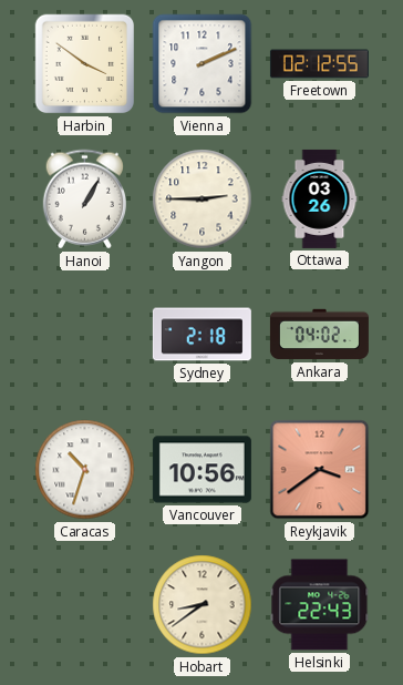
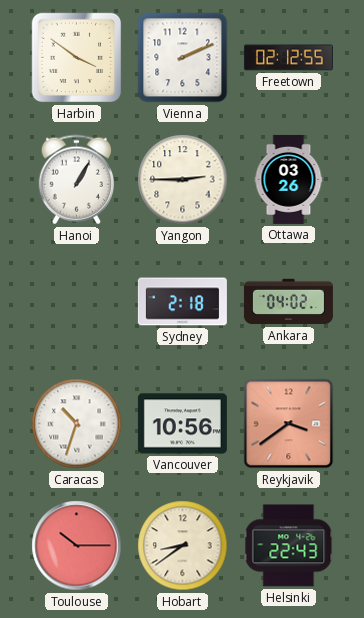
Toulouse: none -> 10:15
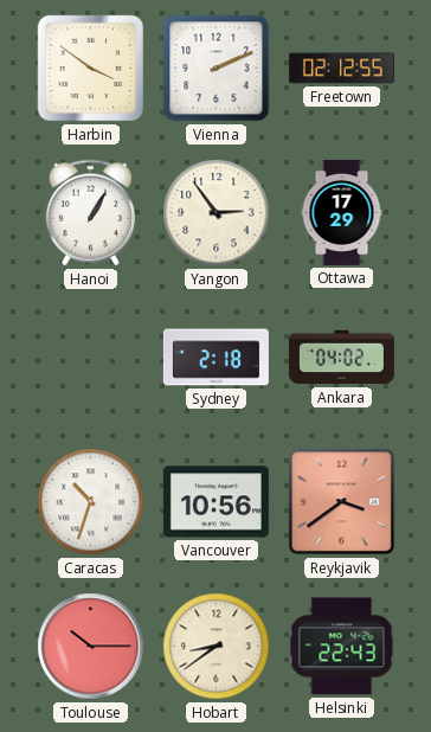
Yangon: 2:45 -> 2:54
Ottawa: 03:26 -> 17:29
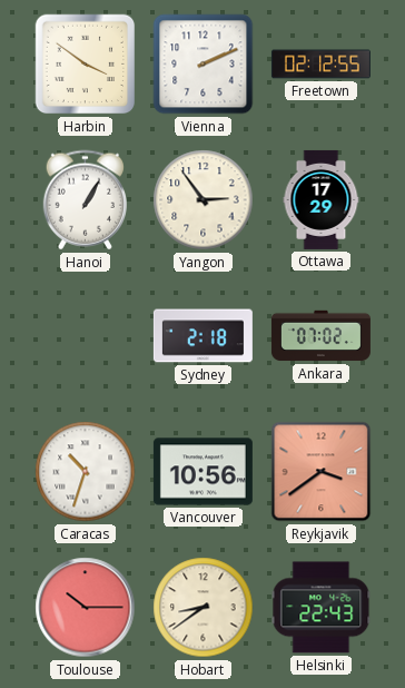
Ankara: 04:02 -> 07:02
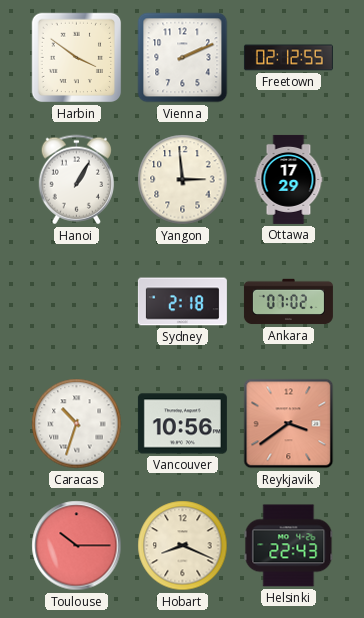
Yangon: 2:54 -> 2:59
Hobart: 8:39 -> 8:19
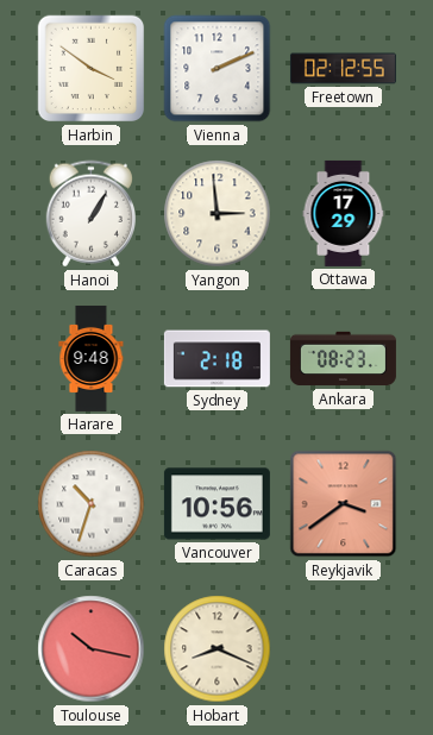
Harare: none -> 9:48
Ankara: 07:02 -> 08:23
Toulouse: 10:15 -> 10:17
Helsinki: 22:43 -> none
